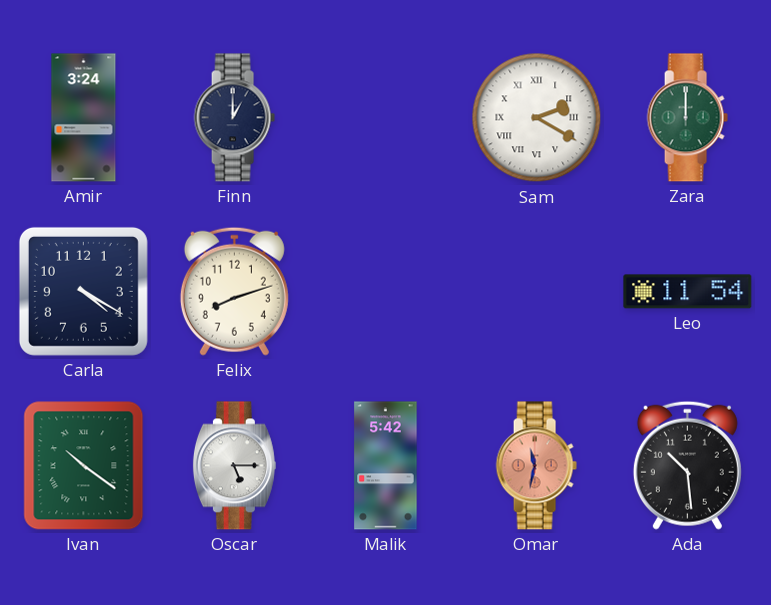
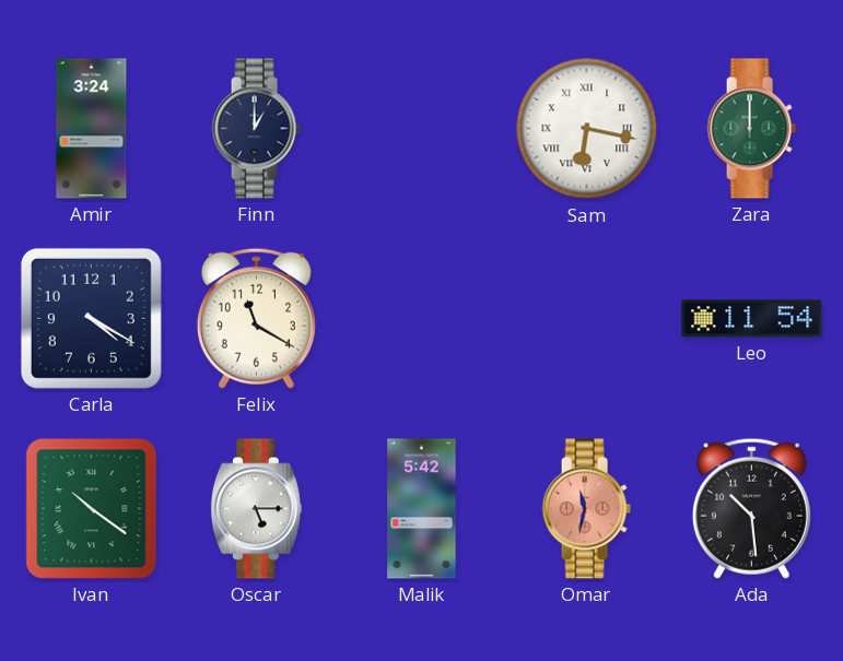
Sam: 2:20 -> 6:17
Felix: 8:12 -> 11:20
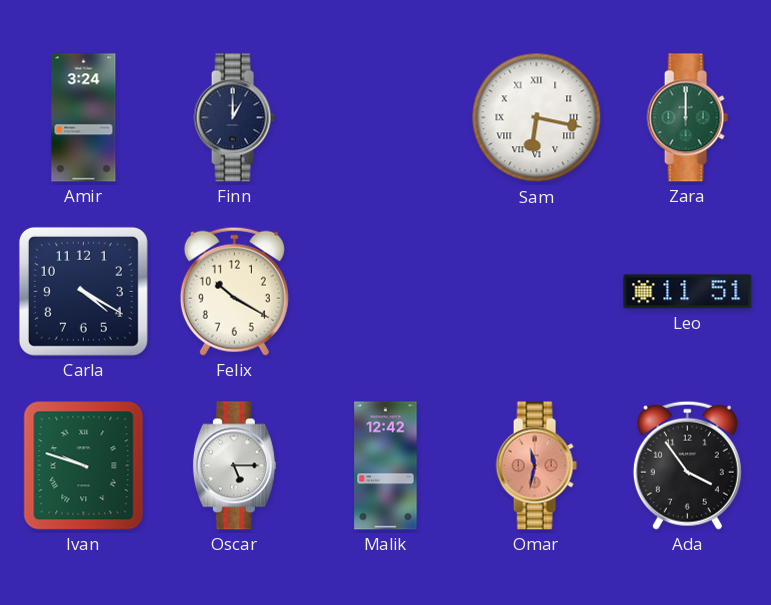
Felix: 11:20 -> 10:20
Leo: 11:54 -> 11:51
Ivan: 10:21 -> 9:48
Malik: 5:42 -> 12:42
Ada: 10:29 -> 3:54
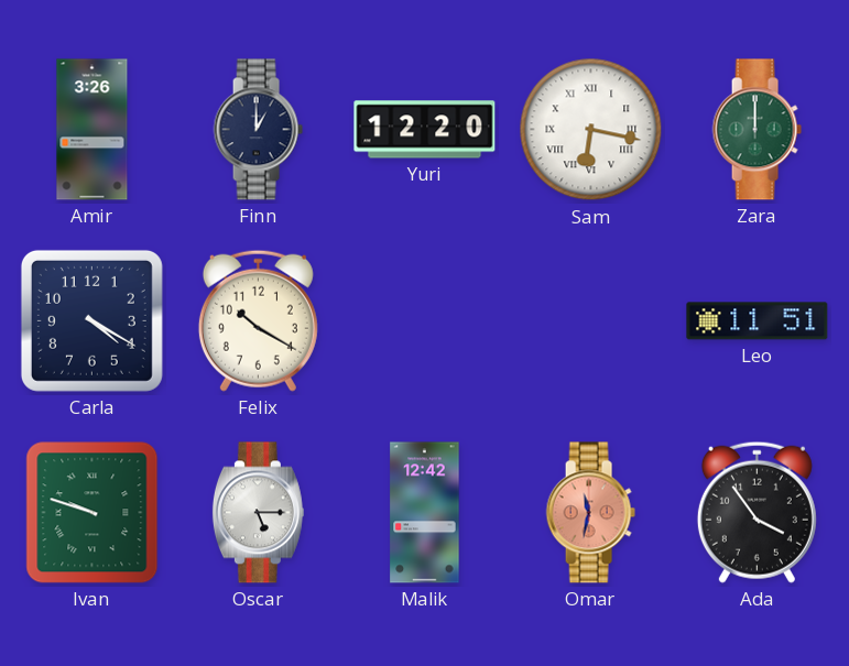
Amir: 3:24 -> 3:26
Yuri: none -> 12:20
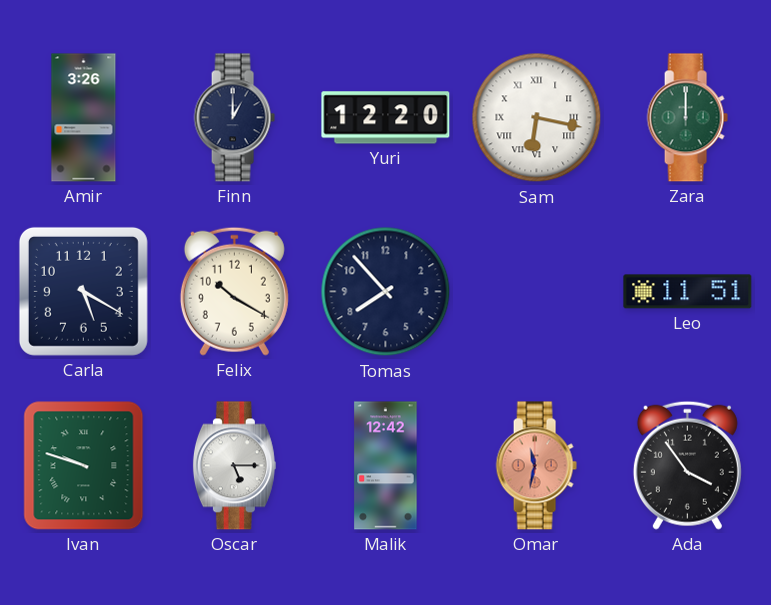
Carla: 4:20 -> 5:20
Tomas: none -> 7:53
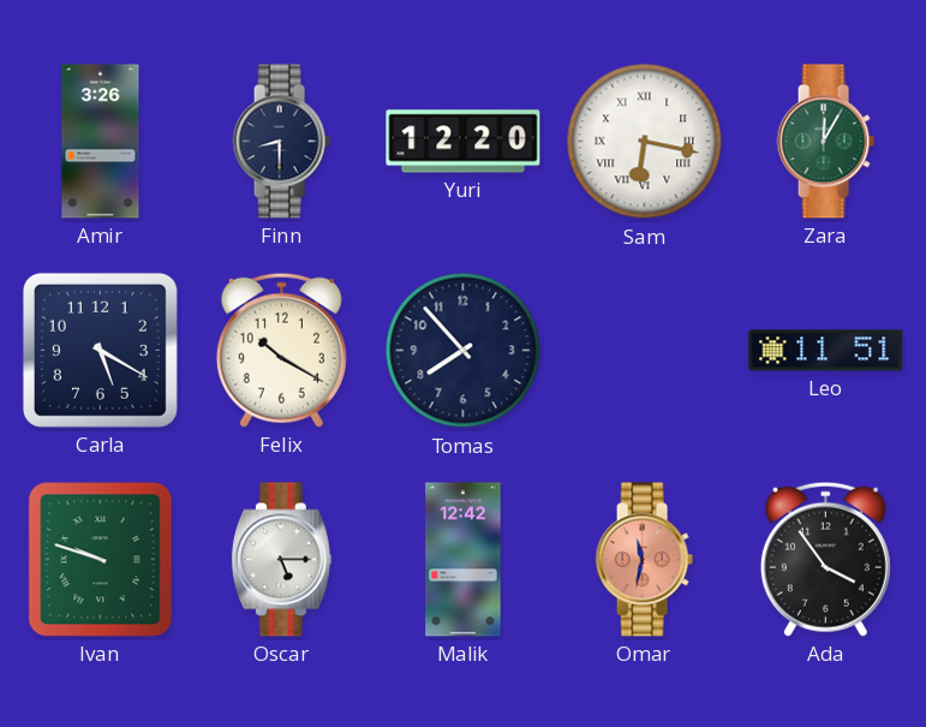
Finn: 1:00 -> 8:30
Zara: 12:00 -> 12:05
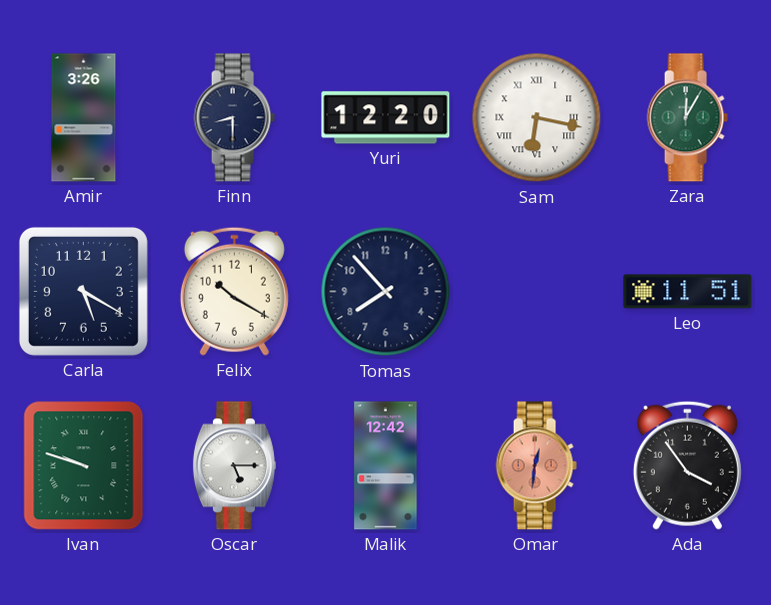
Omar: 11:32 -> 12:31
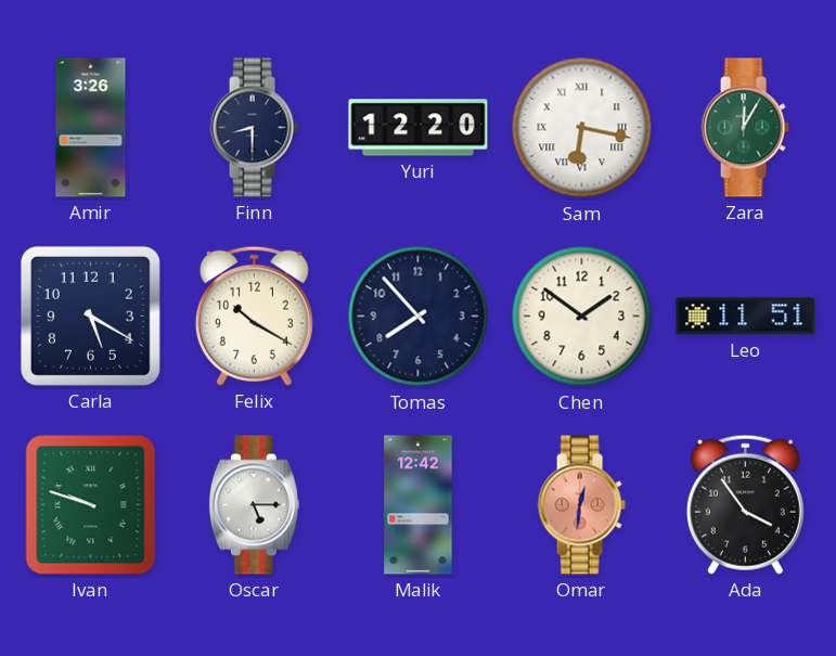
Chen: none -> 1:51
